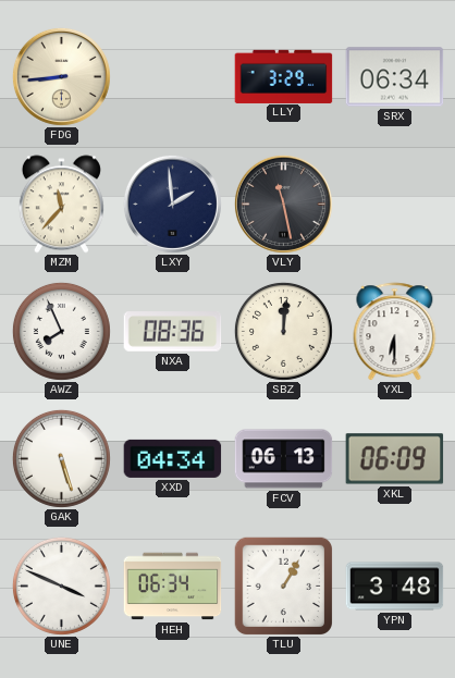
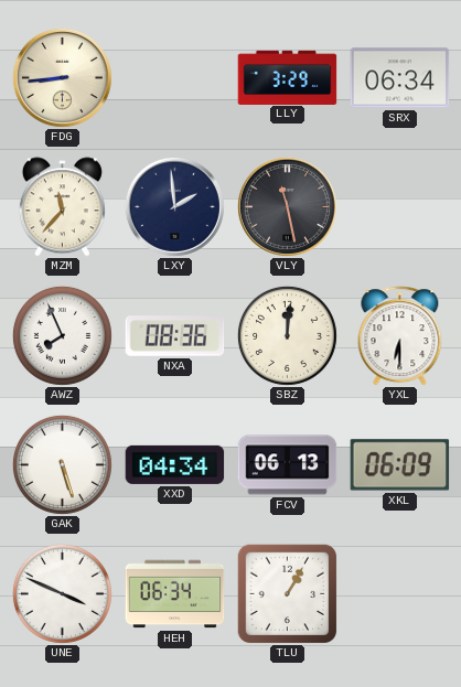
YPN: 3:48 -> none
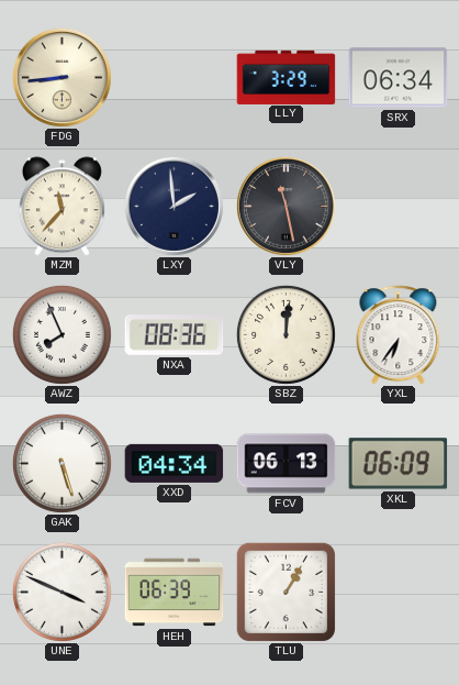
YXL: 6:30 -> 6:36
HEH: 06:34 -> 06:39
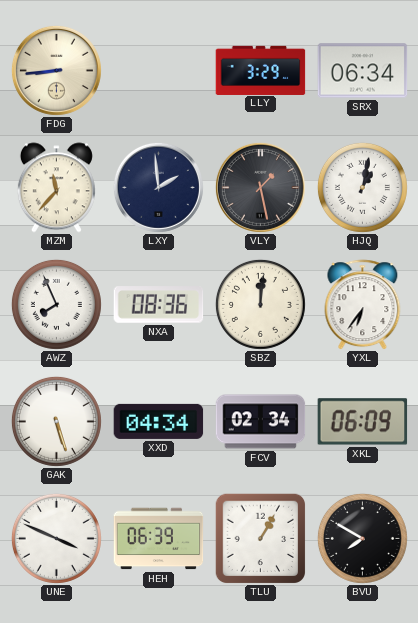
VLY: 11:28 -> 1:28
HJQ: none -> 1:02
FCV: 06:13 -> 02:34
BVU: none -> 7:50
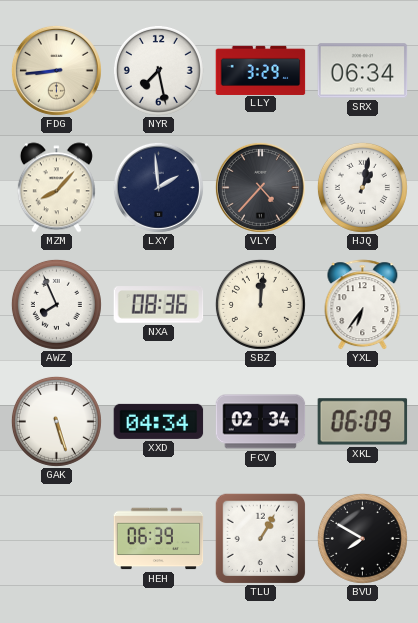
NYR: none -> 7:28
MZM: 11:37 -> 8:07
VLY: 1:28 -> 4:37
UNE: 3:49 -> none
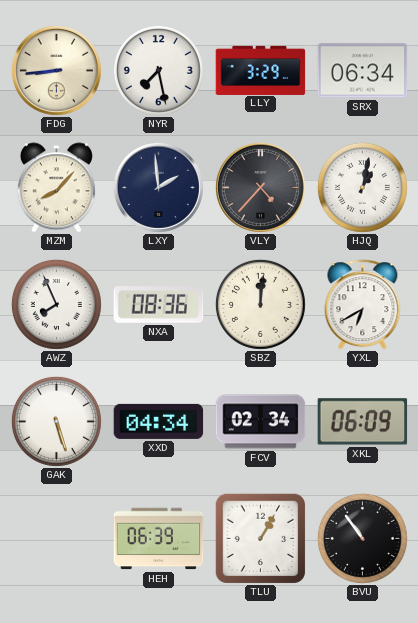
YXL: 6:36 -> 6:40
BVU: 7:50 -> 10:54
